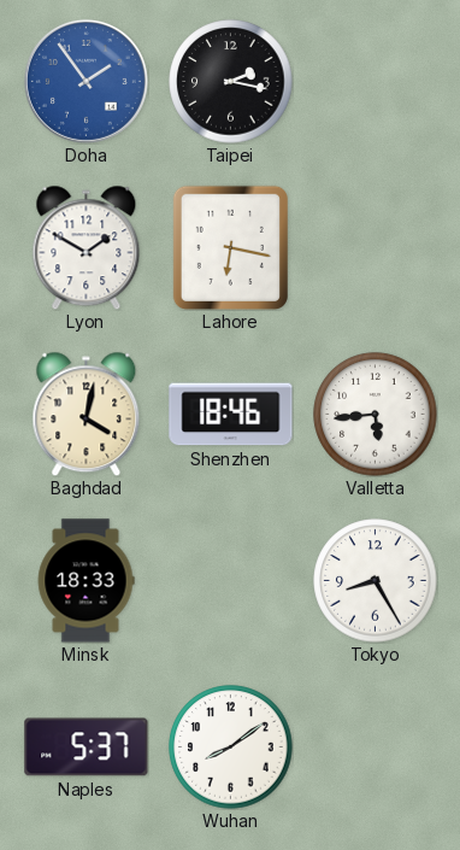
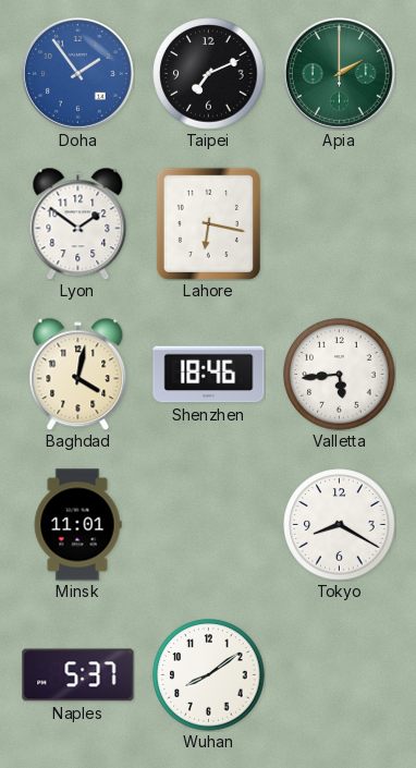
Taipei: 2:17 -> 7:11
Apia: none -> 2:00
Lyon: 1:50 -> 1:51
Minsk: 18:33 -> 11:01
Tokyo: 8:25 -> 8:20
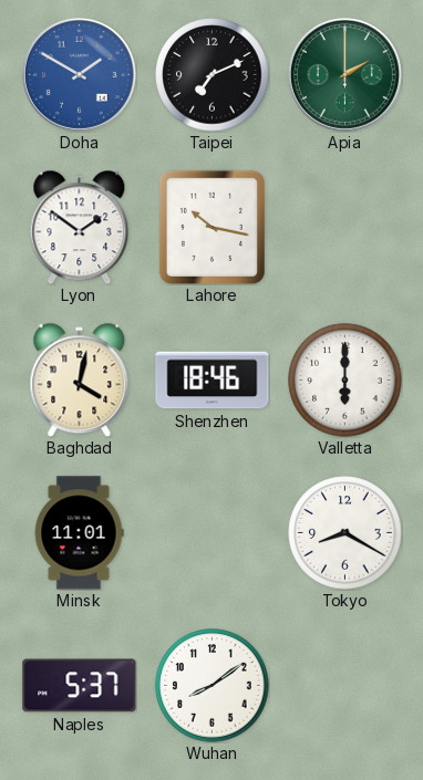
Doha: 1:54 -> 1:50
Lahore: 6:17 -> 10:17
Valletta: 5:44 -> 6:00
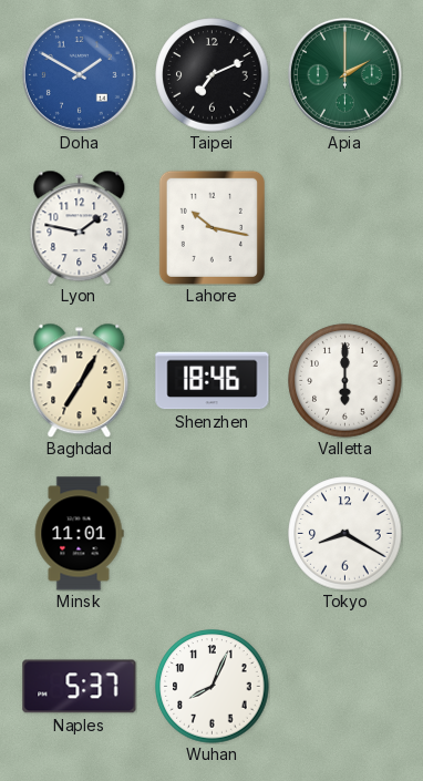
Lyon: 1:51 -> 1:47
Baghdad: 4:02 -> 7:05
Wuhan: 8:09 -> 8:04
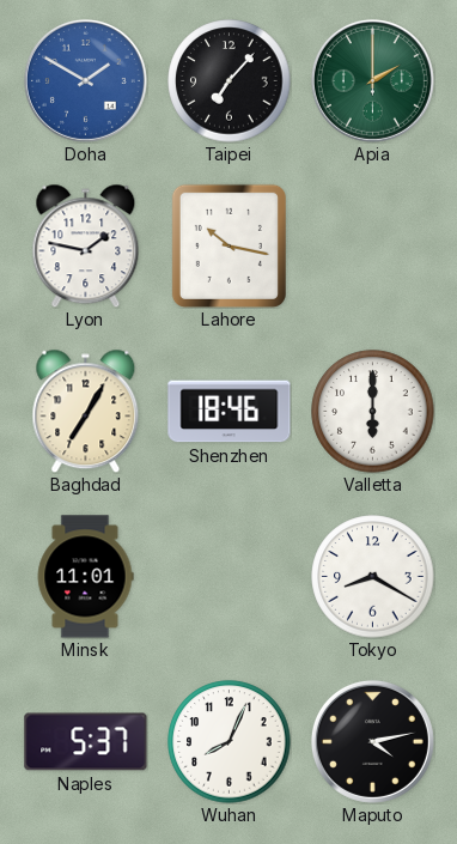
Taipei: 7:11 -> 7:07
Maputo: none -> 4:13
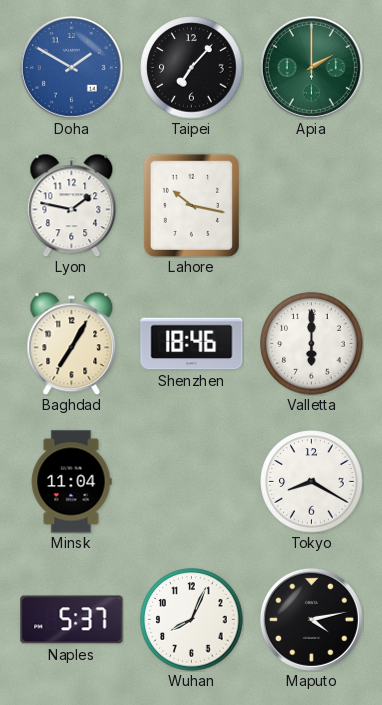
Minsk: 11:01 -> 11:04
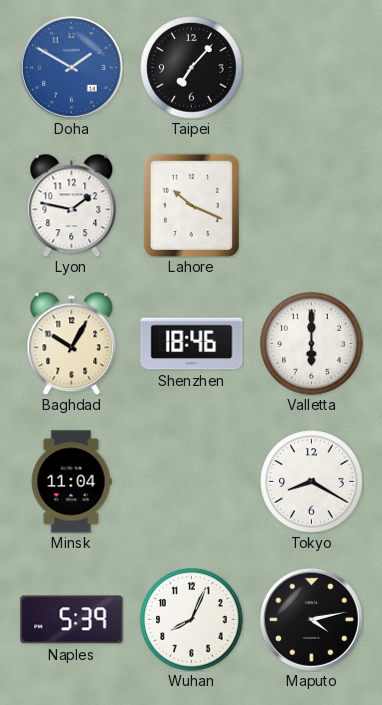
Apia: 2:00 -> none
Lahore: 10:17 -> 10:19
Baghdad: 7:05 -> 10:05
Naples: 5:37 -> 5:39
